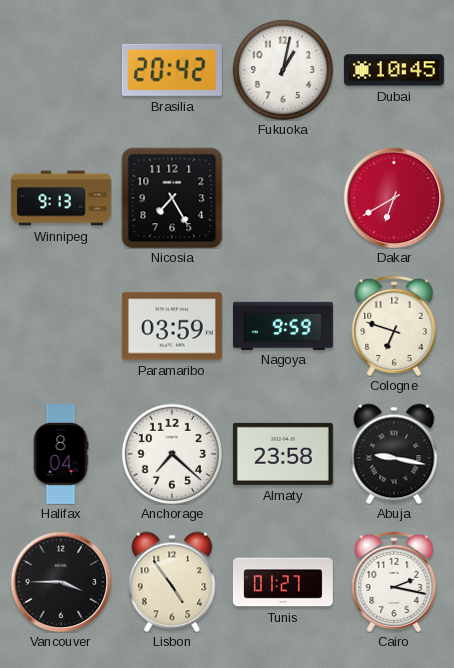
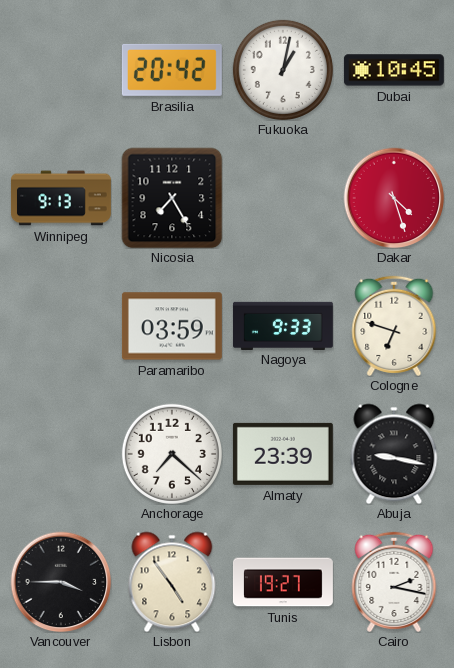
Dakar: 6:40 -> 4:27
Nagoya: 9:59 -> 9:33
Halifax: 8:04 -> none
Almaty: 23:58 -> 23:39
Tunis: 01:27 -> 19:27
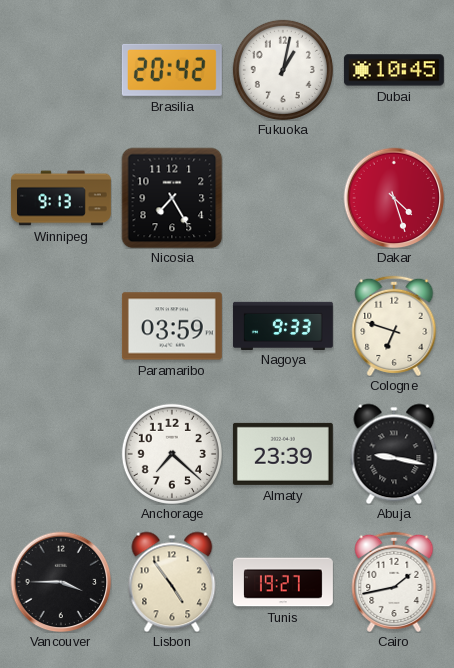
Cairo: 2:17 -> 1:43
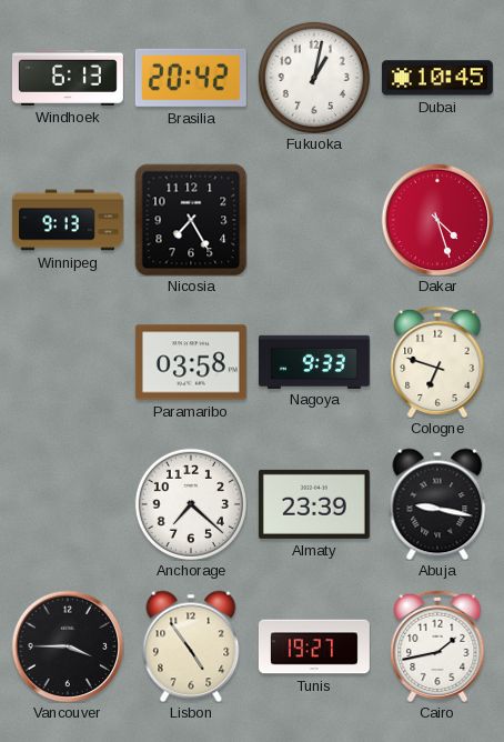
Windhoek: none -> 6:13
Paramaribo: 03:59 -> 03:58
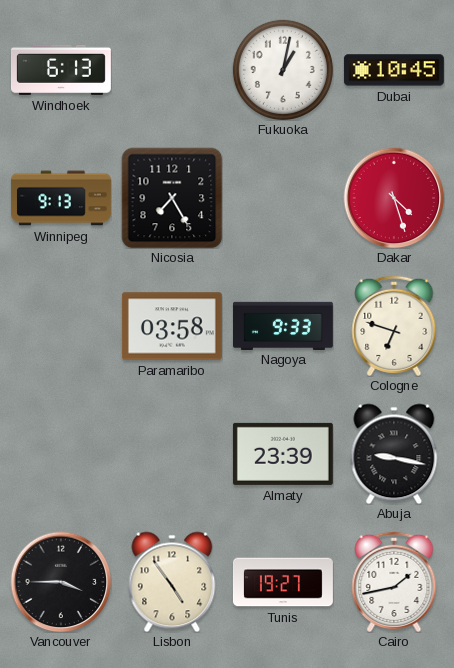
Brasilia: 20:42 -> none
Anchorage: 7:22 -> none
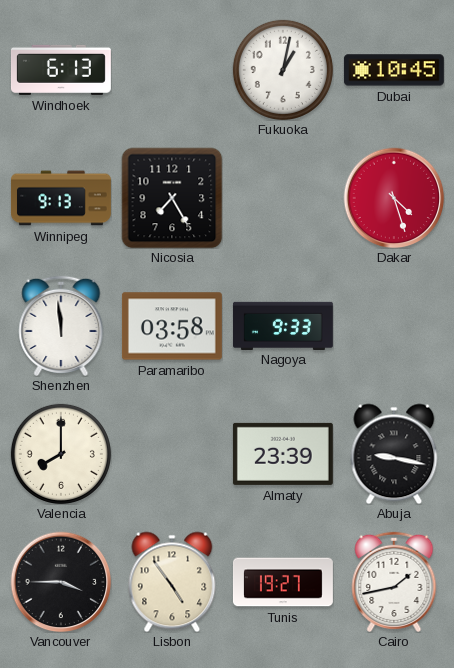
Shenzhen: none -> 11:59
Cologne: 6:48 -> none
Valencia: none -> 8:00
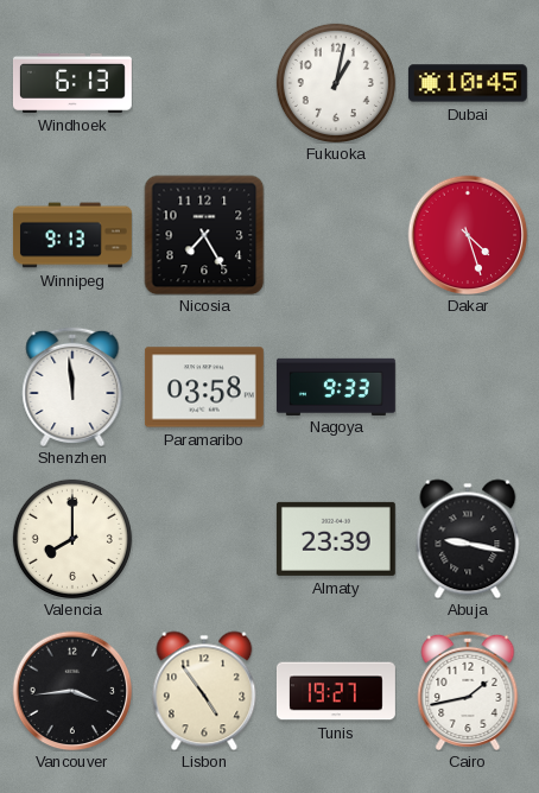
Vancouver: 3:45 -> 3:44
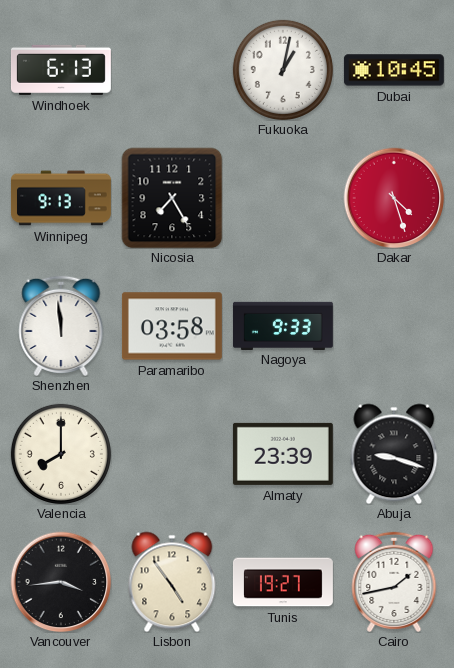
Abuja: 9:17 -> 9:18
